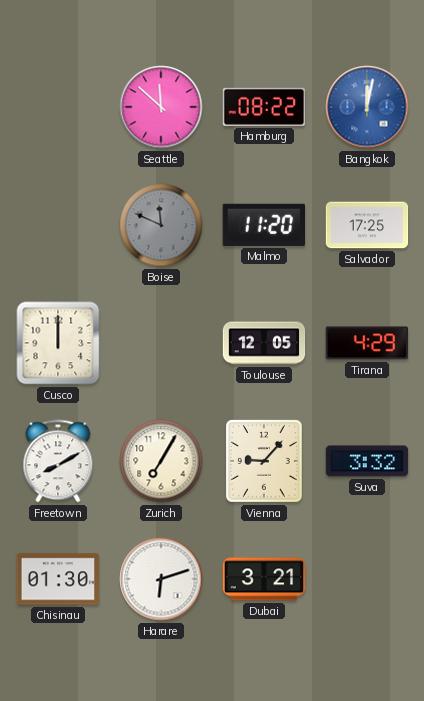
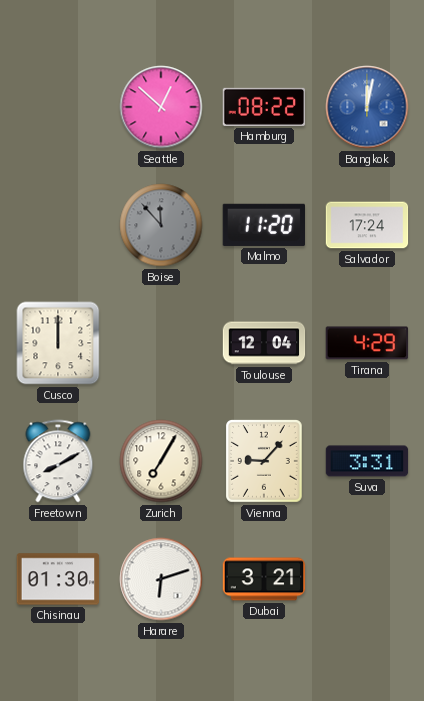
Seattle: 11:52 -> 12:52
Boise: 11:49 -> 11:53
Salvador: 17:25 -> 17:24
Toulouse: 12:05 -> 12:04
Suva: 3:32 -> 3:31
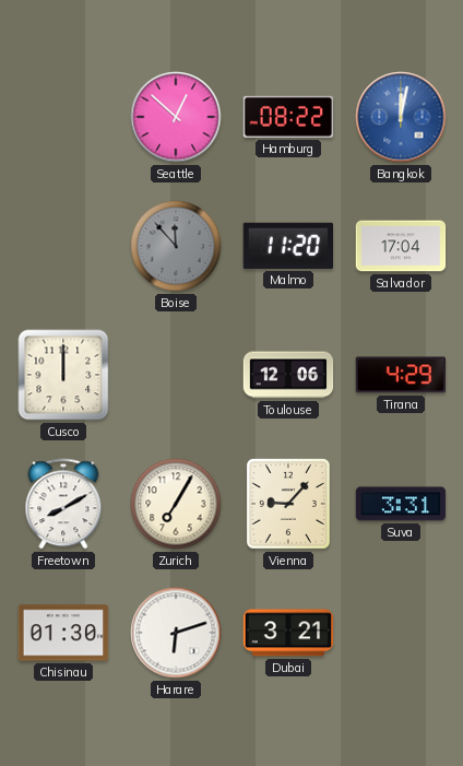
Salvador: 17:24 -> 17:04
Toulouse: 12:04 -> 12:06
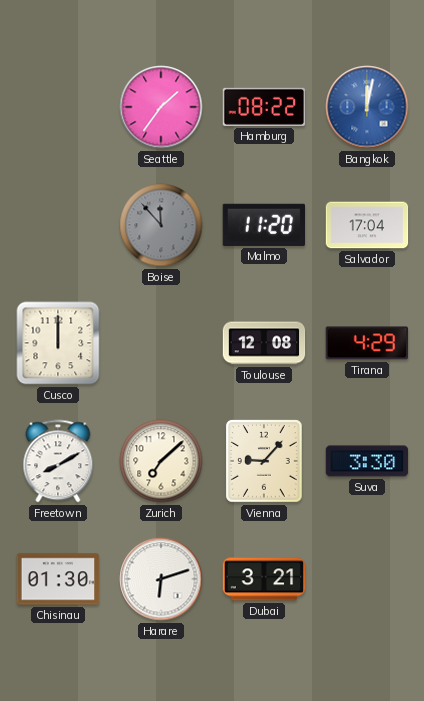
Seattle: 12:52 -> 1:36
Toulouse: 12:06 -> 12:08
Zurich: 7:05 -> 7:08
Suva: 3:31 -> 3:30
